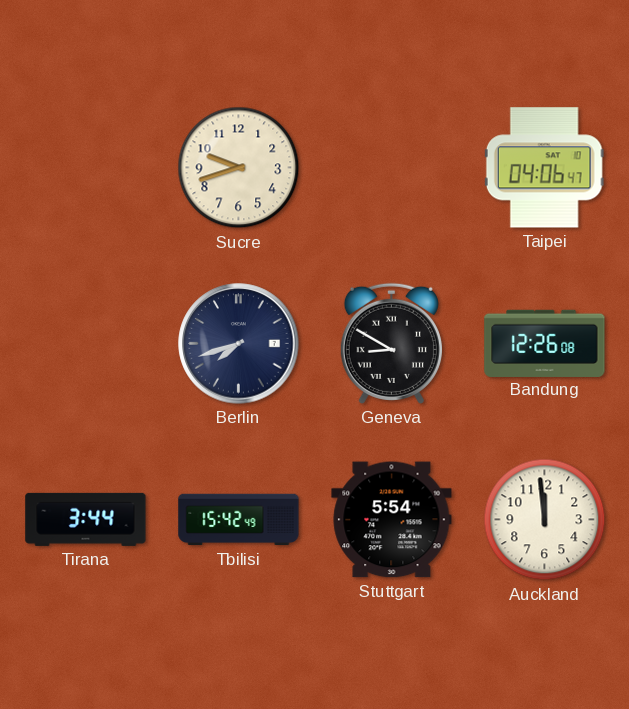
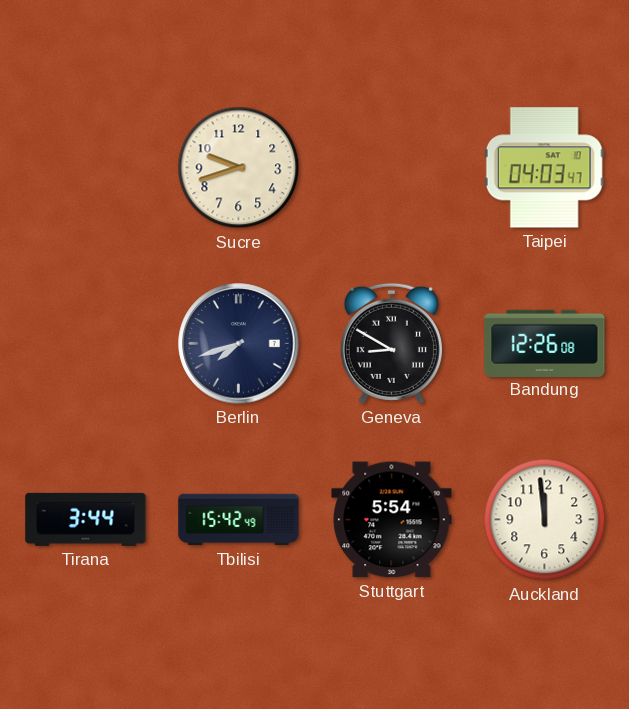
Taipei: 04:06 -> 04:03
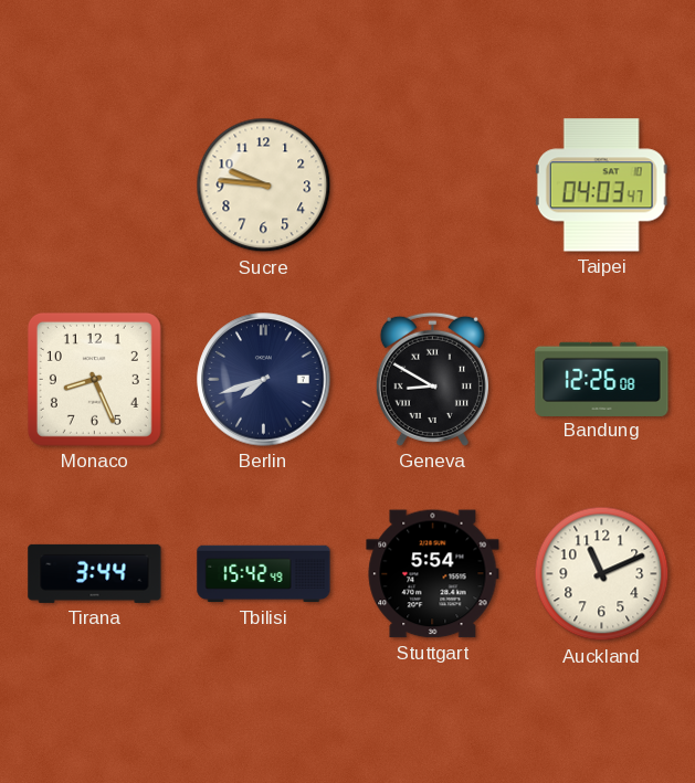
Sucre: 9:42 -> 9:46
Monaco: none -> 8:26
Auckland: 11:59 -> 11:11
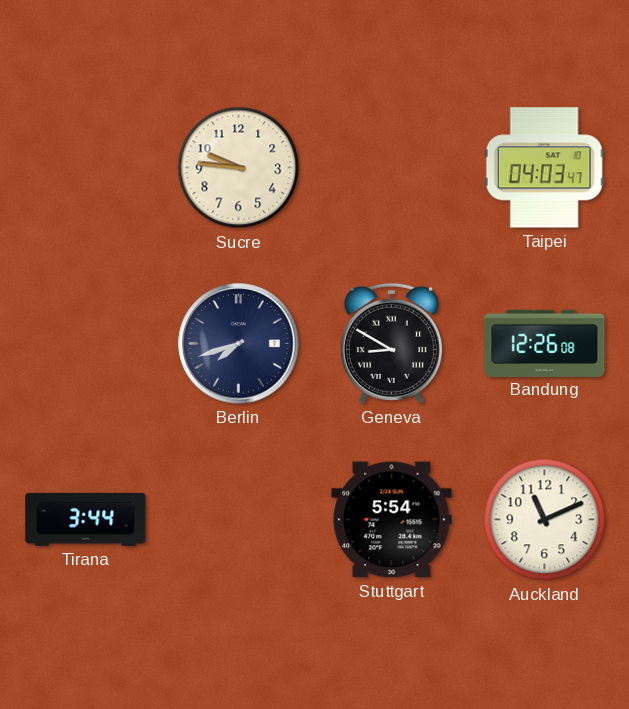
Monaco: 8:26 -> none
Tbilisi: 15:42 -> none
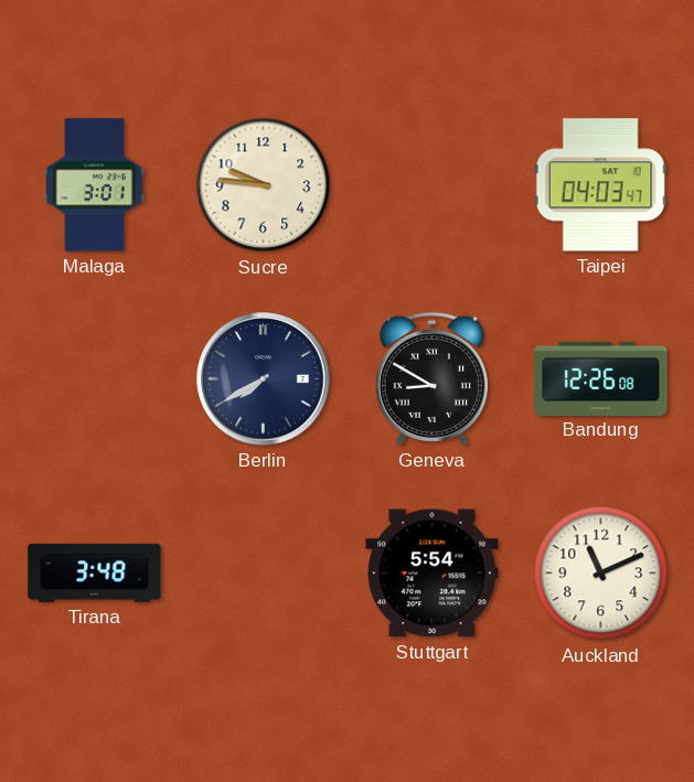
Malaga: none -> 3:01
Berlin: 7:42 -> 7:40
Tirana: 3:44 -> 3:48
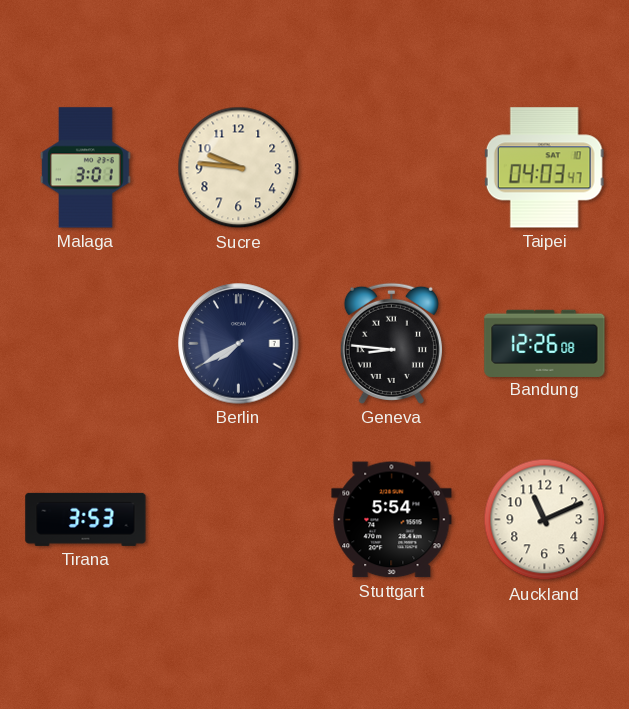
Geneva: 8:50 -> 8:46
Tirana: 3:48 -> 3:53
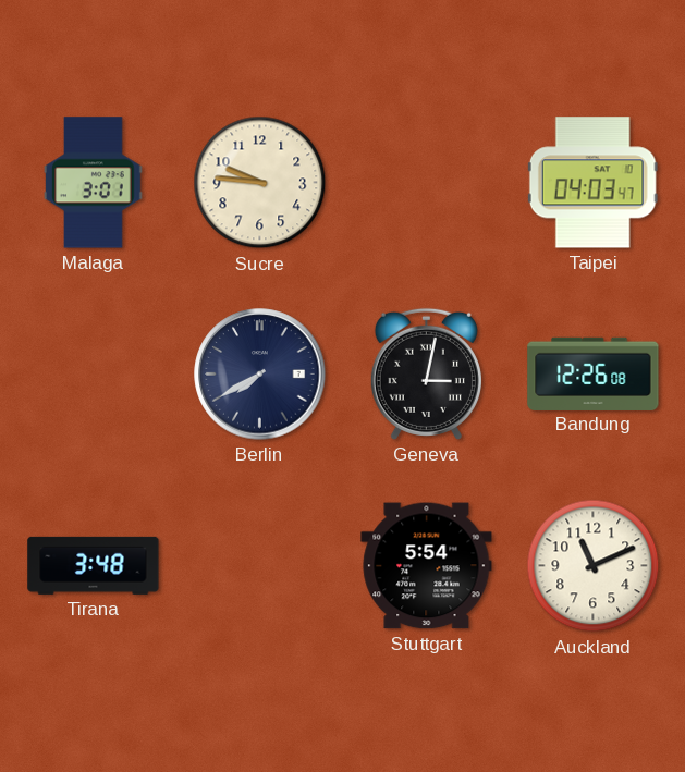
Geneva: 8:46 -> 3:02
Tirana: 3:53 -> 3:48
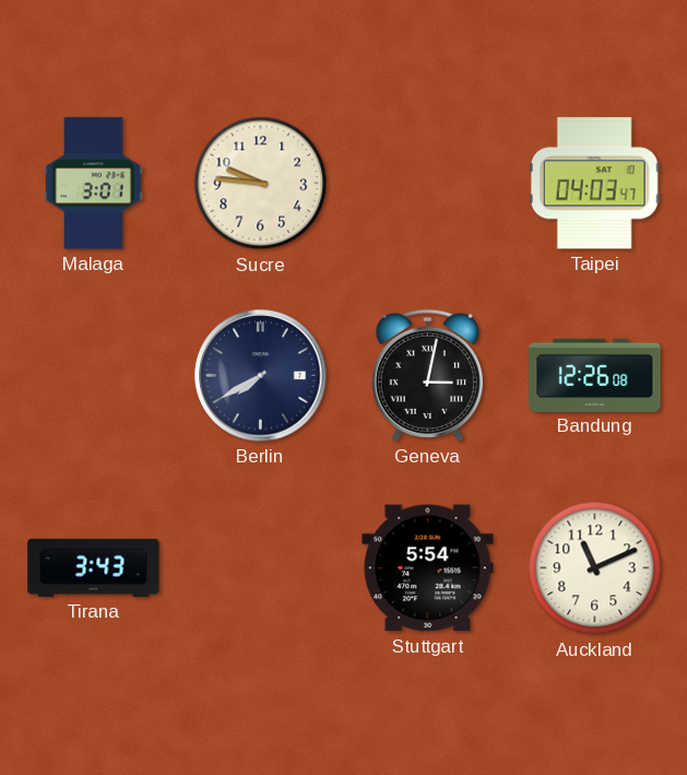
Tirana: 3:48 -> 3:43
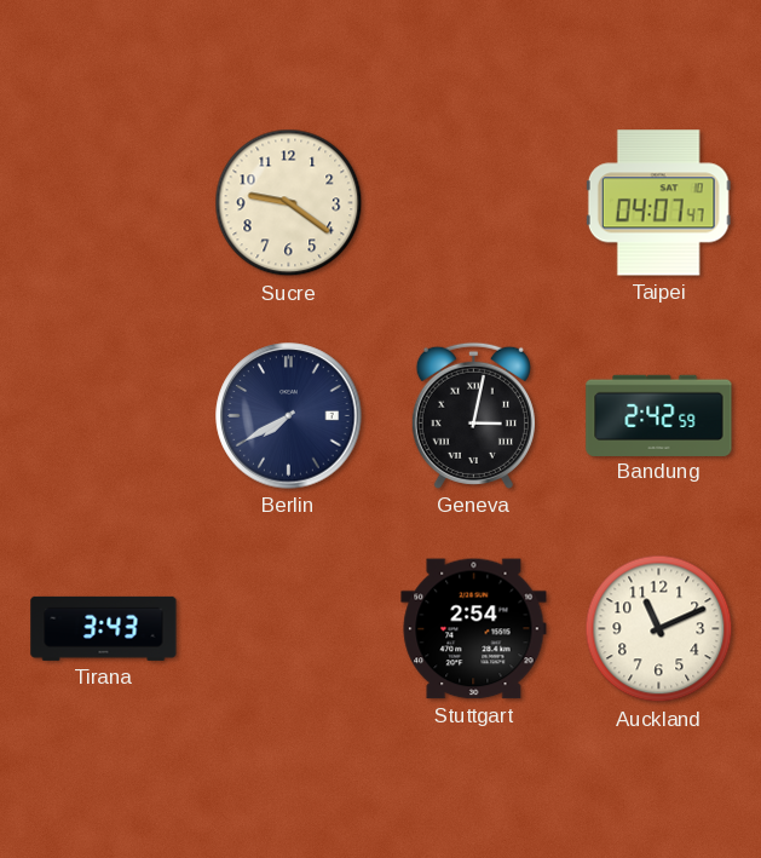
Malaga: 3:01 -> none
Sucre: 9:46 -> 9:21
Taipei: 04:03 -> 04:07
Bandung: 12:26 -> 2:42
Stuttgart: 5:54 -> 2:54
